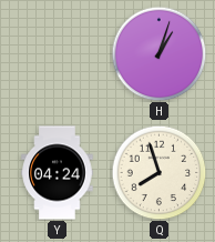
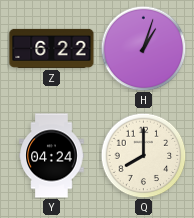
Z: none -> 6:22
Q: 7:57 -> 8:00
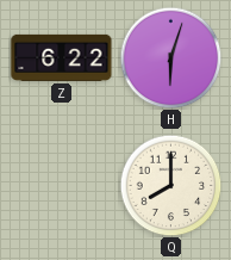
H: 1:03 -> 6:03
Y: 04:24 -> none
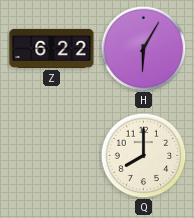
H: 6:03 -> 6:05
